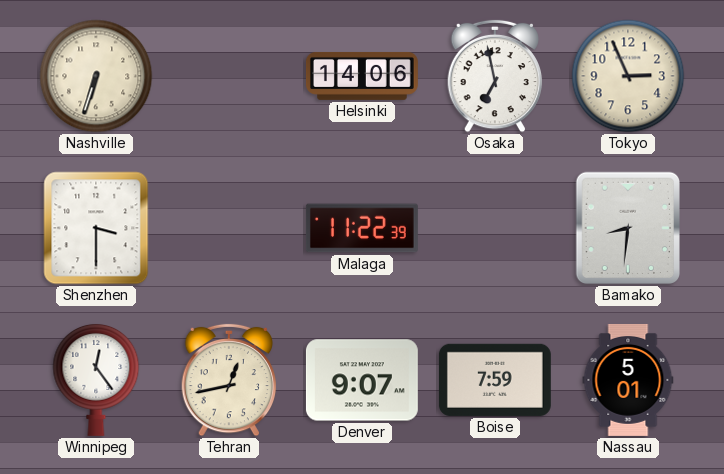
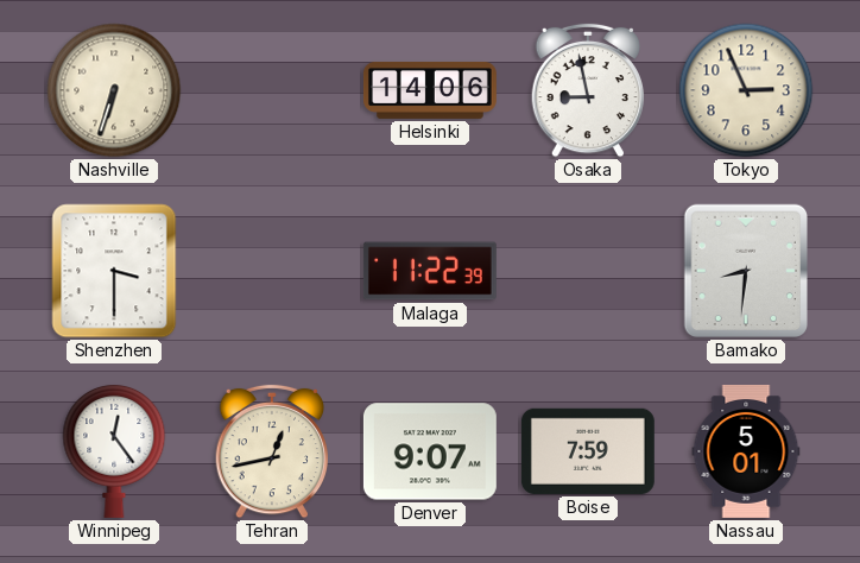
Osaka: 6:58 -> 8:58
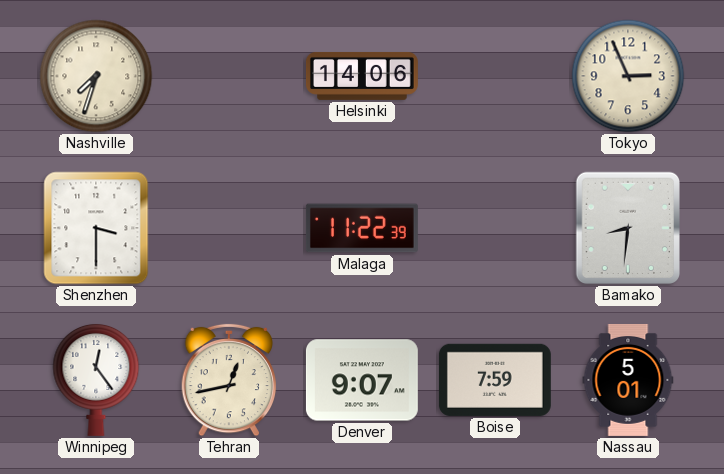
Nashville: 6:33 -> 7:33
Osaka: 8:58 -> none
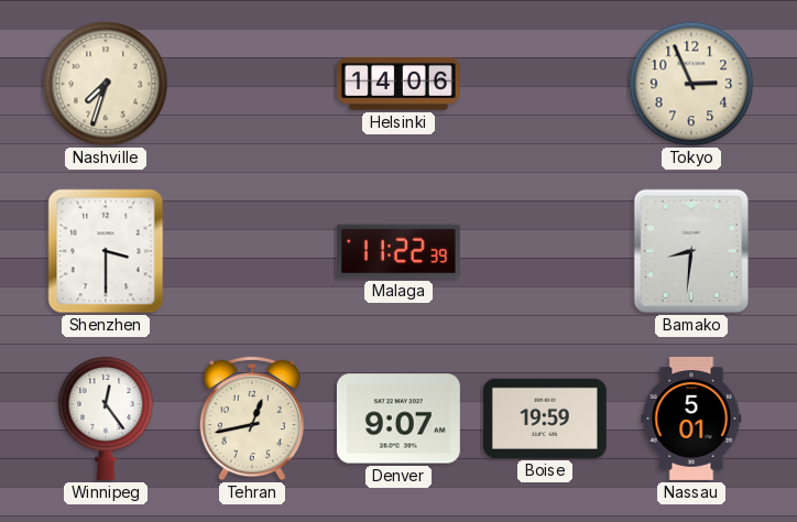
Boise: 7:59 -> 19:59
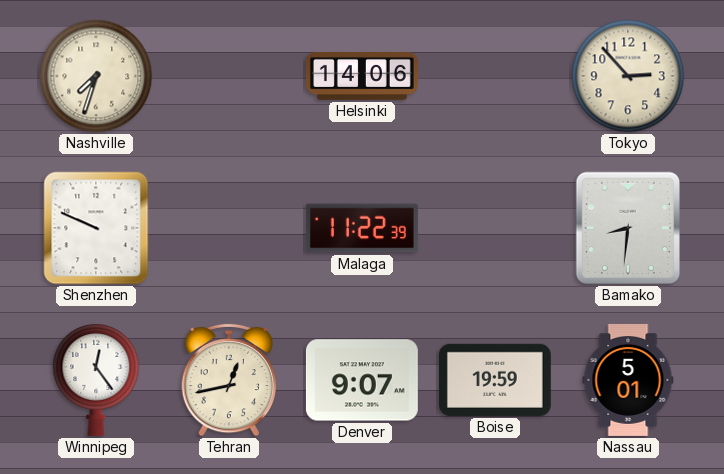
Tokyo: 2:56 -> 2:53
Shenzhen: 3:30 -> 9:49
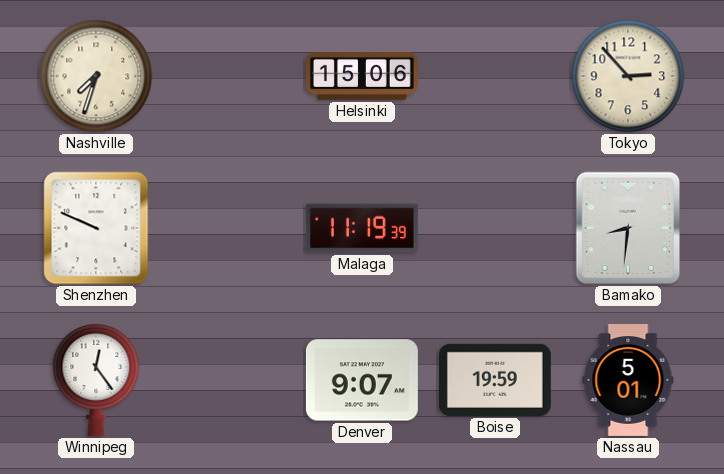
Helsinki: 14:06 -> 15:06
Malaga: 11:22 -> 11:19
Tehran: 12:43 -> none
